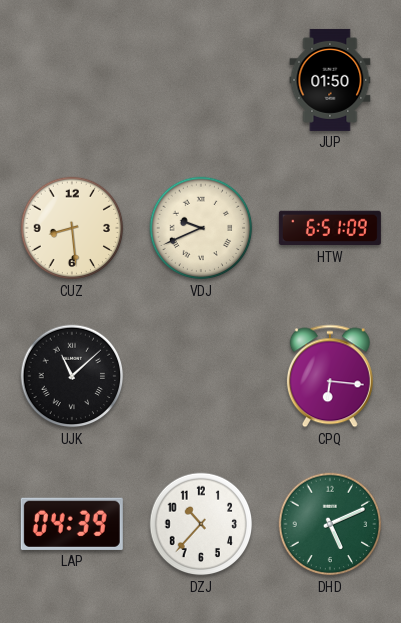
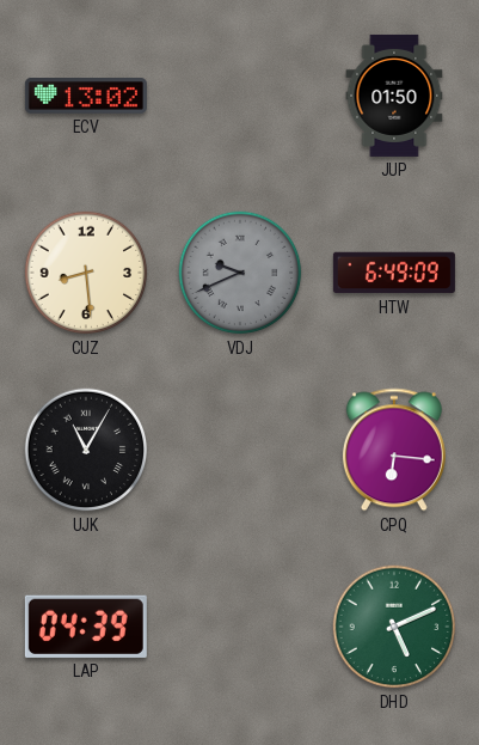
ECV: none -> 13:02
VDJ dial: cream -> grey
HTW: 6:51 -> 6:49
UJK: 11:08 -> 11:05
DZJ: 10:37 -> none
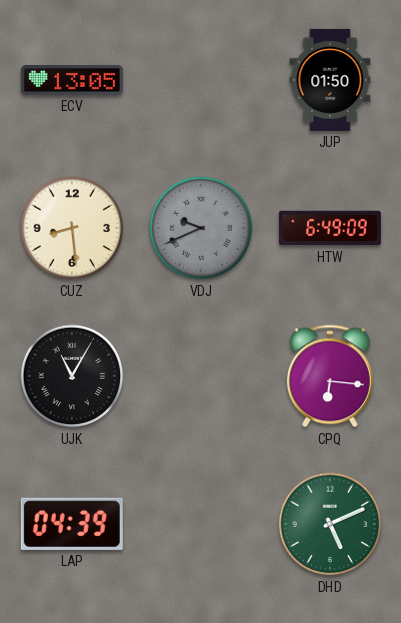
ECV: 13:02 -> 13:05
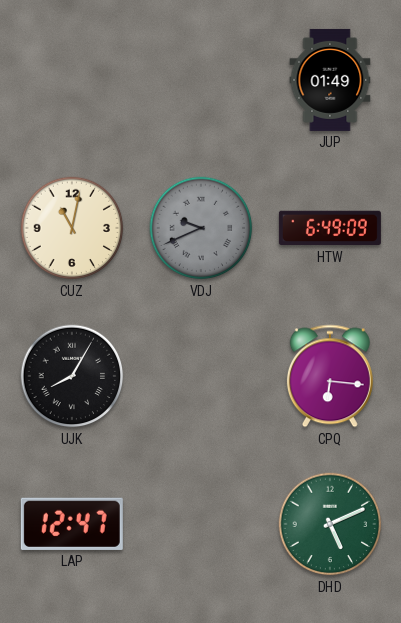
ECV: 13:05 -> none
JUP: 01:50 -> 01:49
CUZ: 8:29 -> 11:02
UJK: 11:05 -> 8:05
LAP: 04:39 -> 12:47
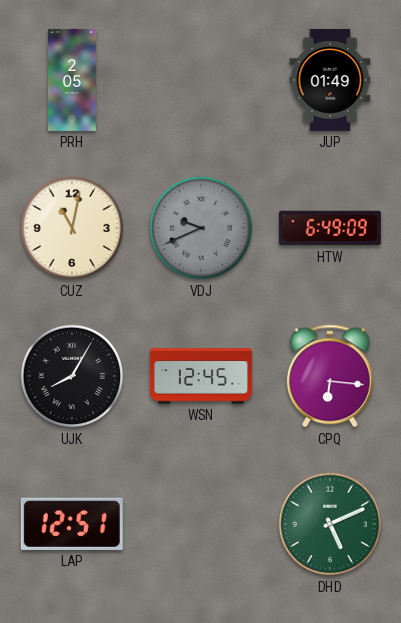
PRH: none -> 2:05
WSN: none -> 12:45
LAP: 12:47 -> 12:51
